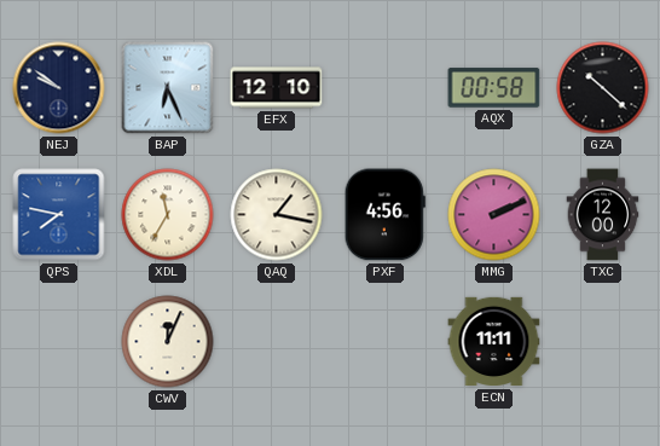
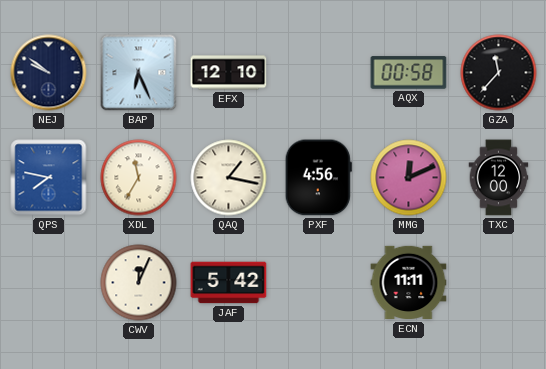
GZA: 10:22 -> 11:37
MMG: 2:11 -> 12:11
JAF: none -> 5:42
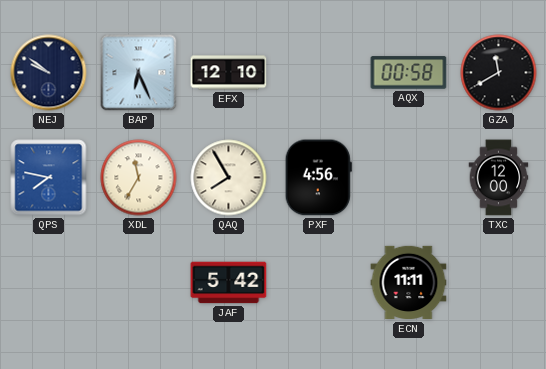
GZA: 11:37 -> 11:40
QAQ: 1:17 -> 7:55
MMG: 12:11 -> none
CWV: 12:04 -> none
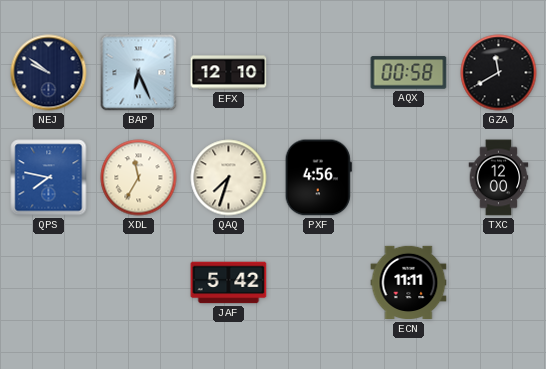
QAQ: 7:55 -> 7:33
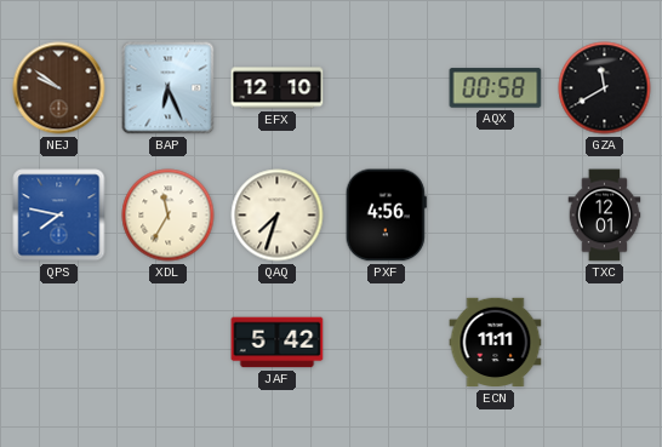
NEJ dial: navy -> brown
TXC: 12:00 -> 12:01
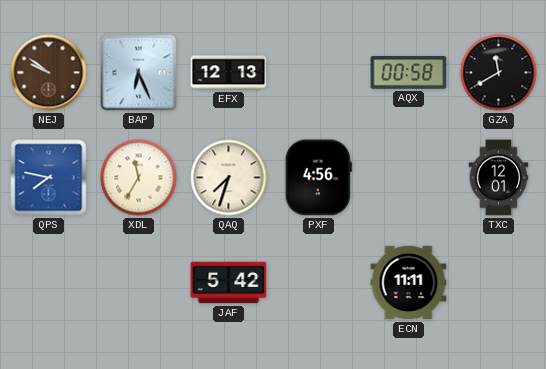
EFX: 12:10 -> 12:13
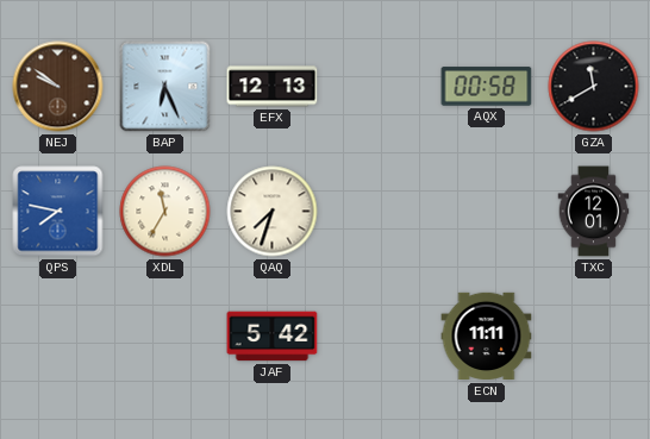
PXF: 4:56 -> none
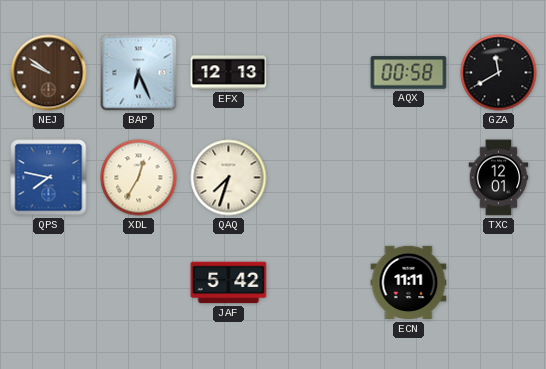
XDL: 11:35 -> 12:35
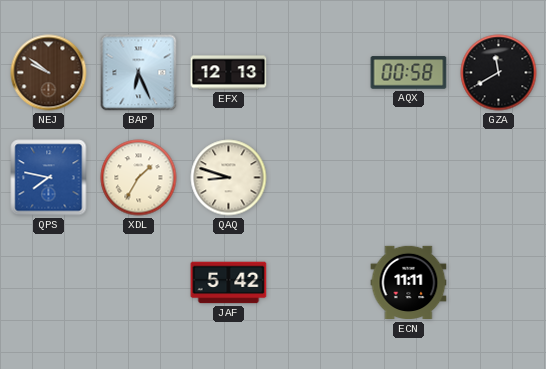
XDL: 12:35 -> 1:35
QAQ: 7:33 -> 8:48
TXC: 12:01 -> none
